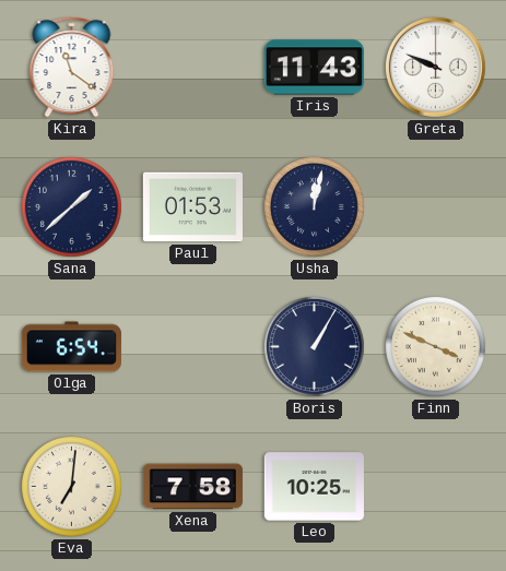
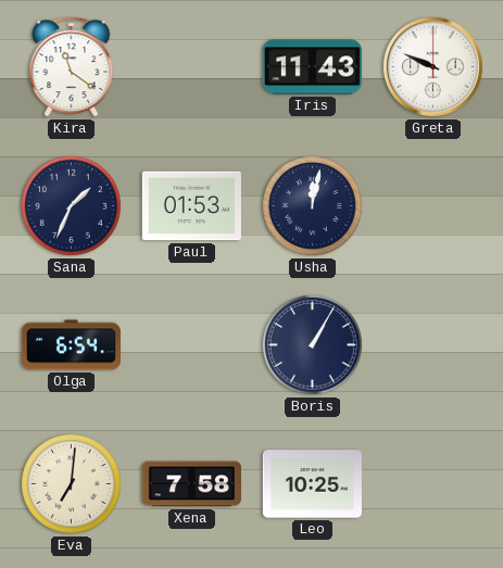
Sana: 1:38 -> 1:34
Finn: 3:49 -> none
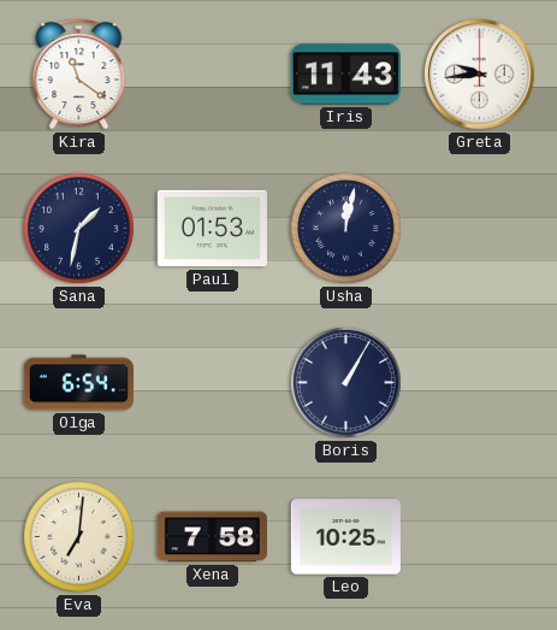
Greta: 9:49 -> 9:44
Sana: 1:34 -> 1:32
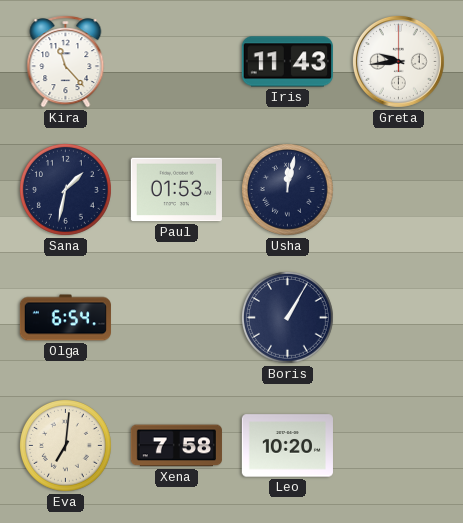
Kira: 11:21 -> 11:23
Leo: 10:25 -> 10:20
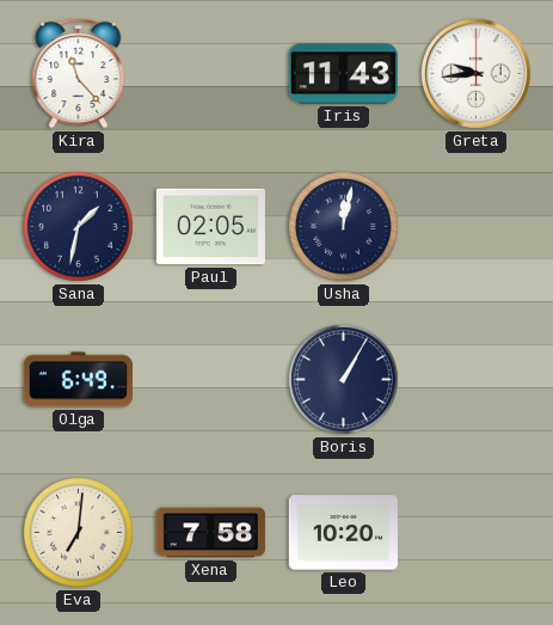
Paul: 01:53 -> 02:05
Olga: 6:54 -> 6:49
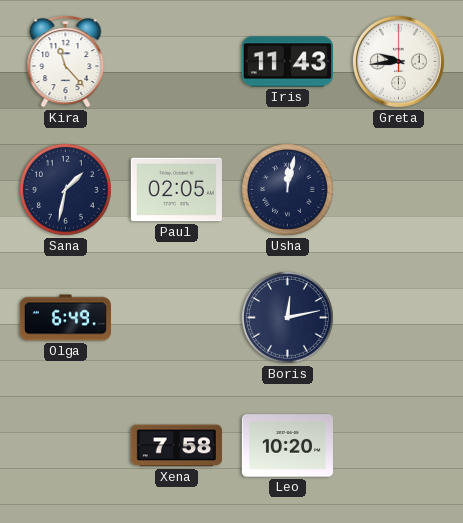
Boris: 1:05 -> 12:13
Eva: 7:01 -> none
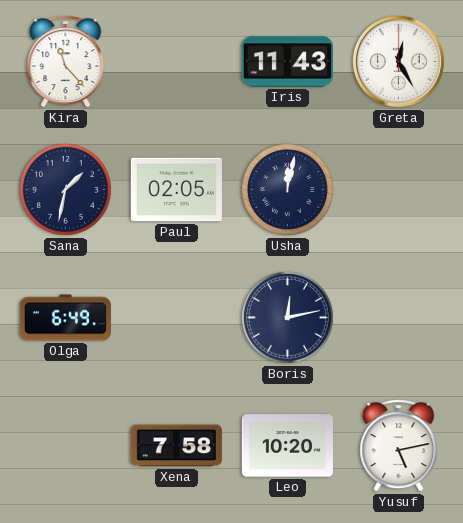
Greta: 9:44 -> 12:25
Yusuf: none -> 5:13
